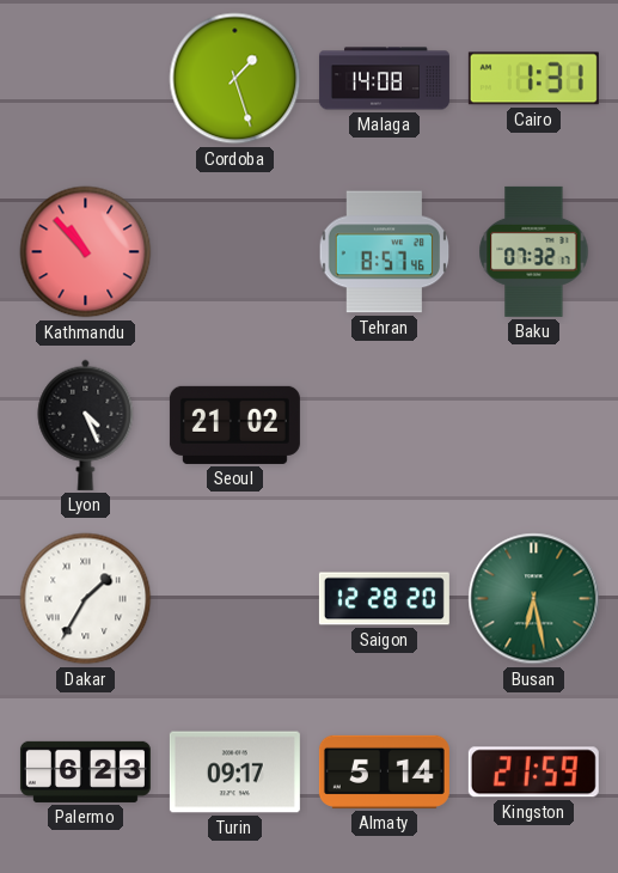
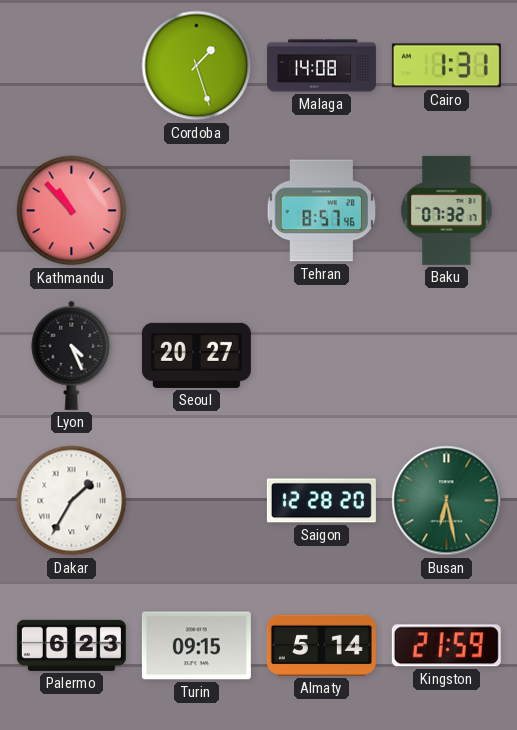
Seoul: 21:02 -> 20:27
Turin: 09:17 -> 09:15
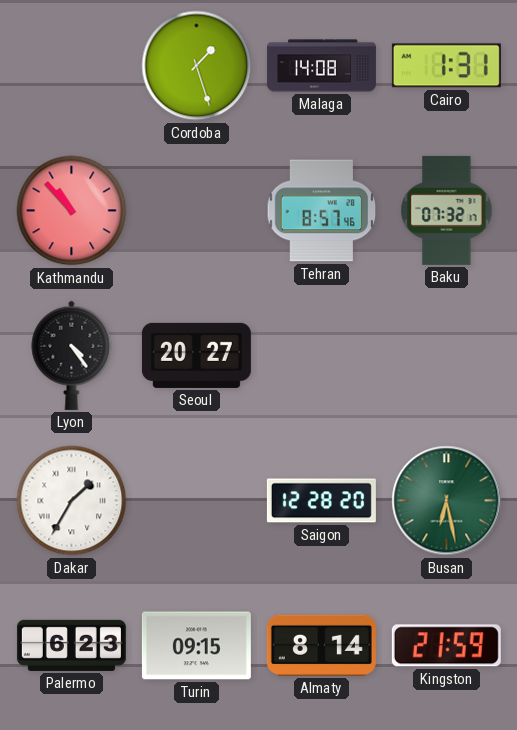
Lyon: 4:26 -> 4:24
Almaty: 5:14 -> 8:14
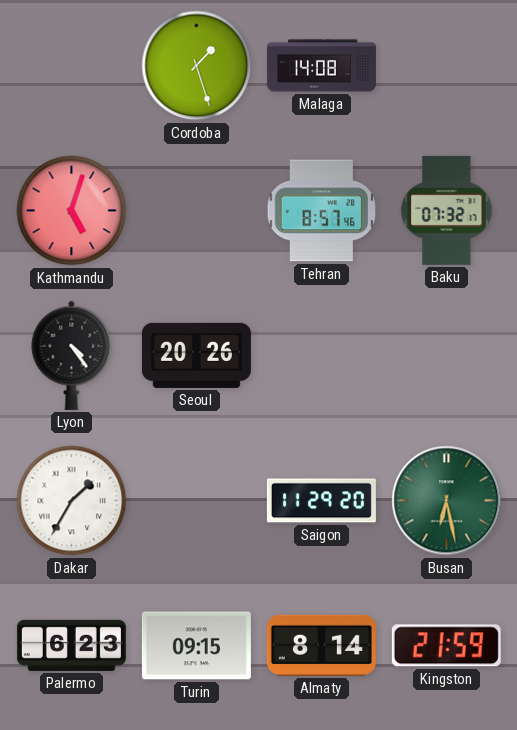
Cairo: 1:31 -> none
Kathmandu: 10:53 -> 5:03
Seoul: 20:27 -> 20:26
Saigon: 12:28 -> 11:29
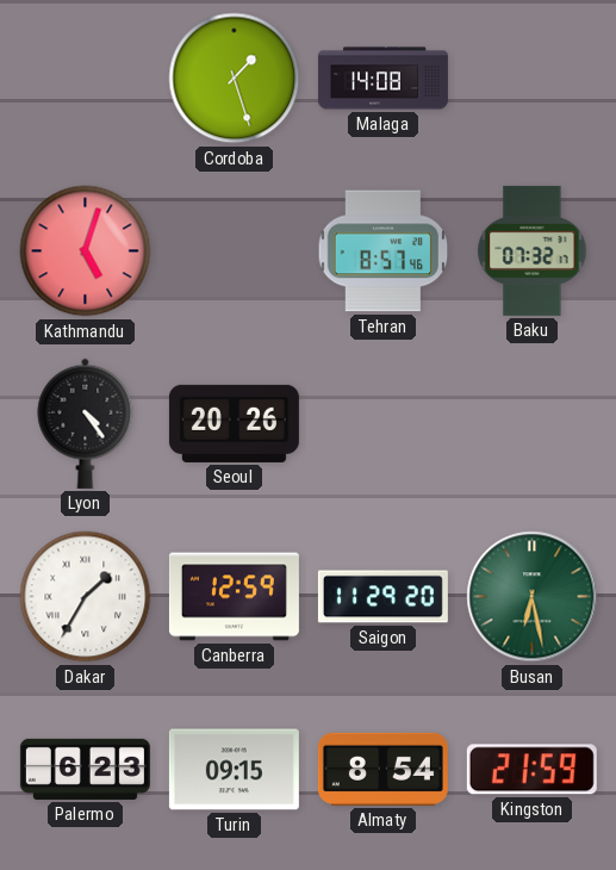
Canberra: none -> 12:59
Almaty: 8:14 -> 8:54
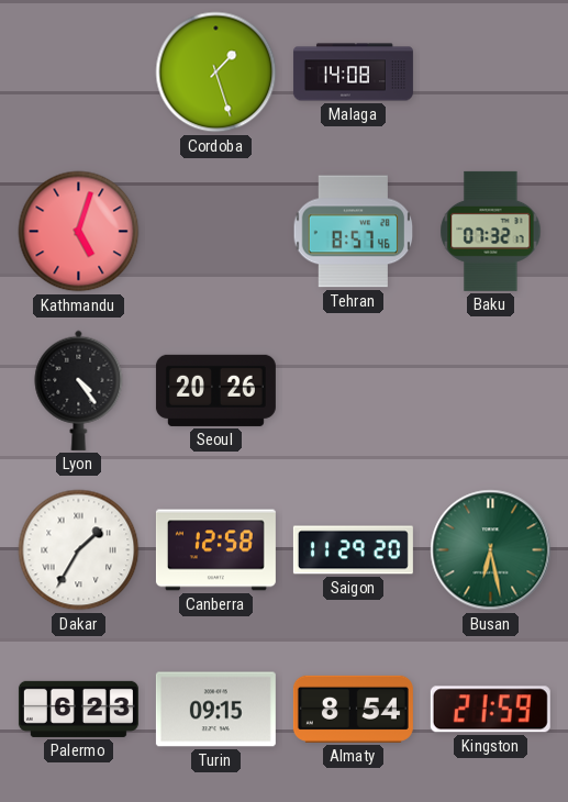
Canberra: 12:59 -> 12:58
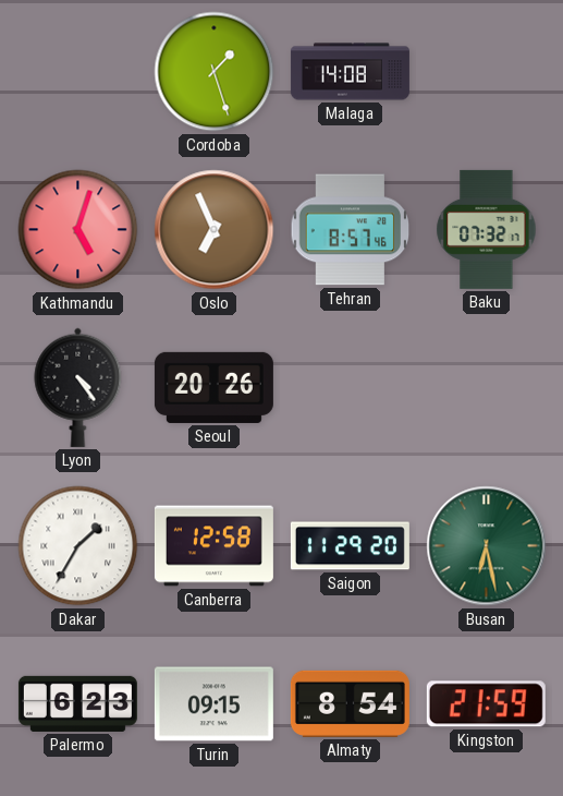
Oslo: none -> 6:56
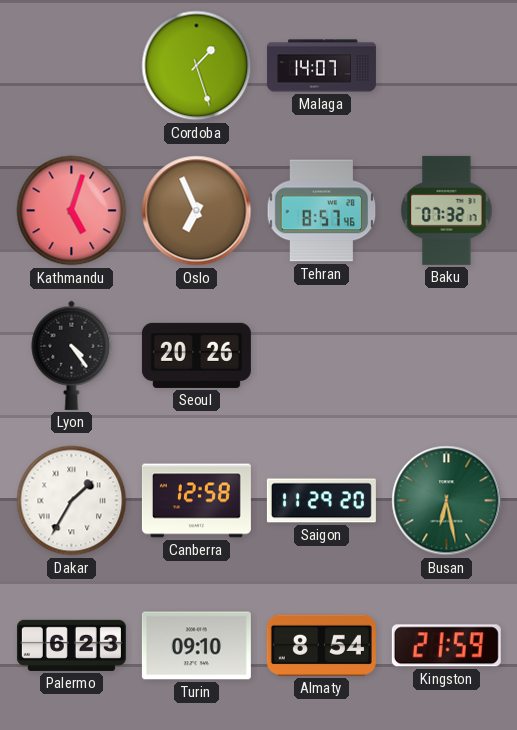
Malaga: 14:08 -> 14:07
Turin: 09:15 -> 09:10
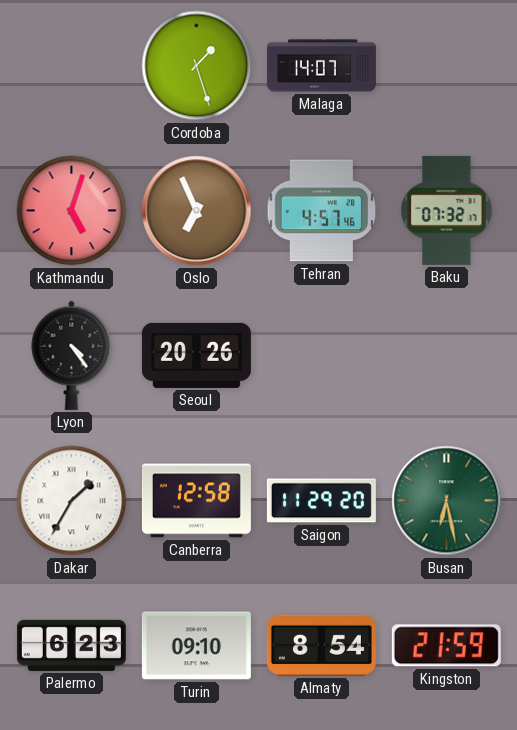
Tehran: 8:57 -> 4:57
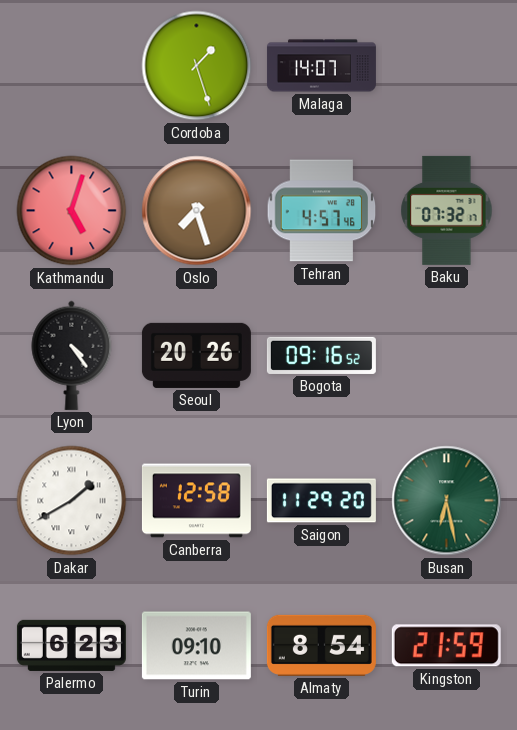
Oslo: 6:56 -> 7:27
Bogota: none -> 09:16
Dakar: 1:35 -> 1:40
